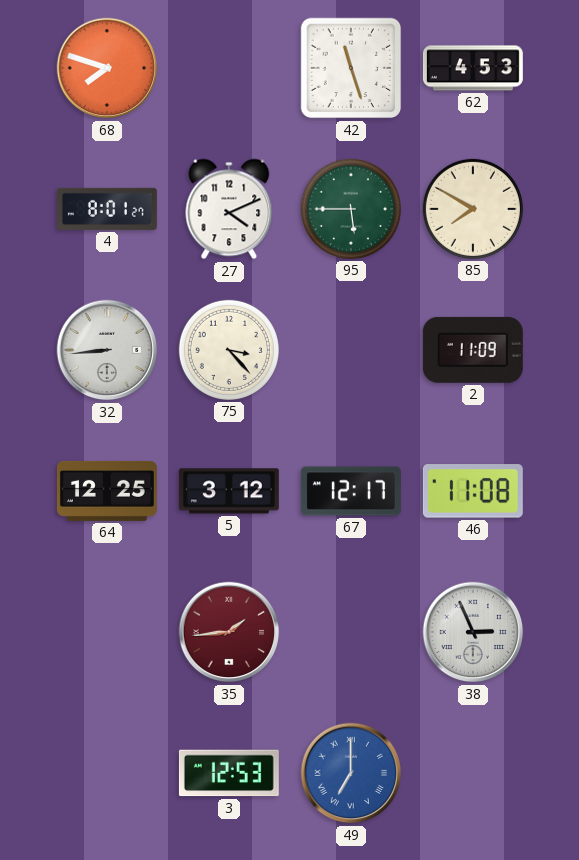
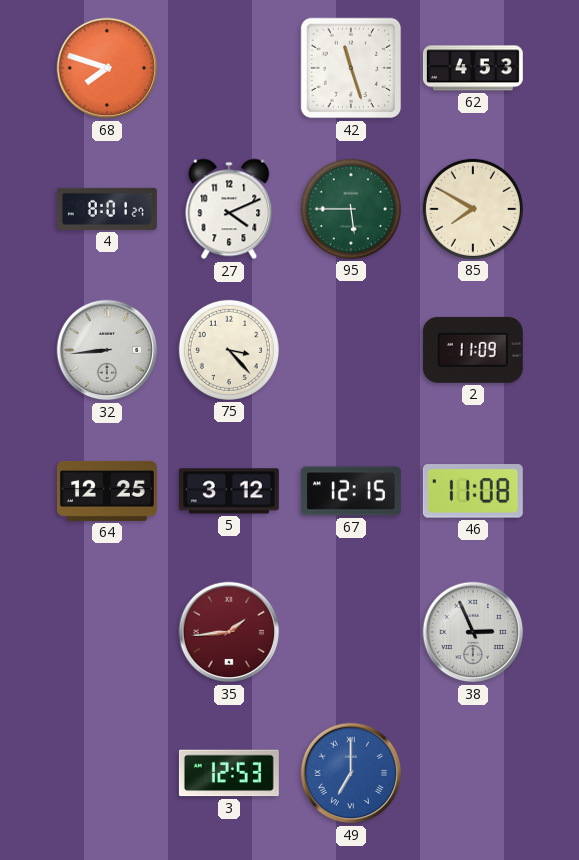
67: 12:17 -> 12:15
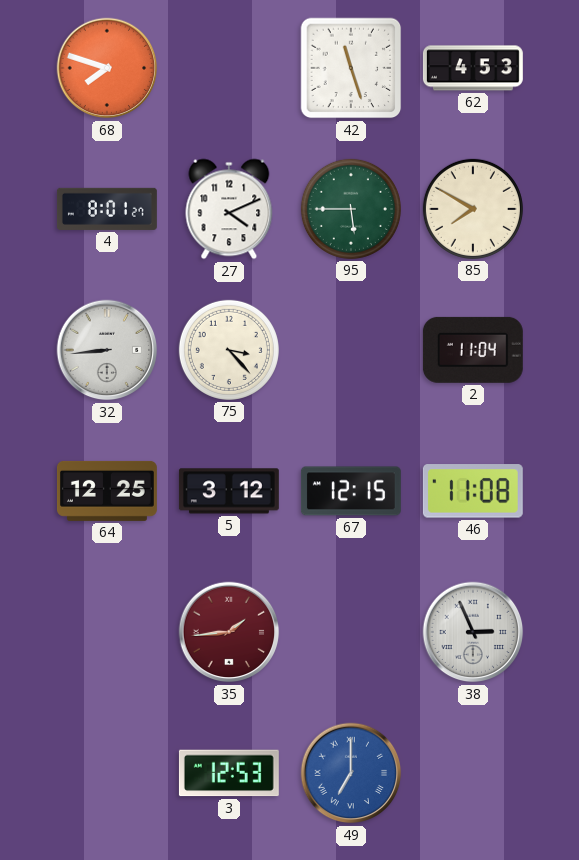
2: 11:09 -> 11:04
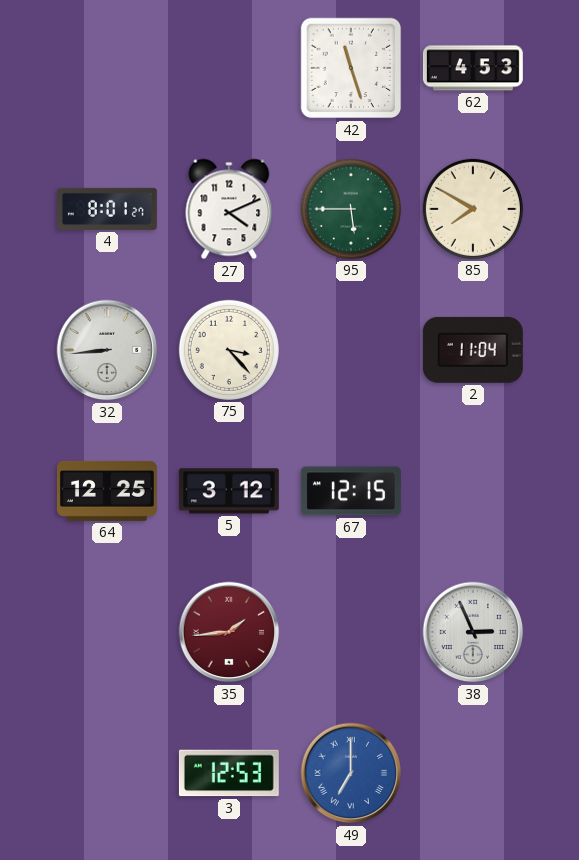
68: 7:48 -> none
46: 11:08 -> none
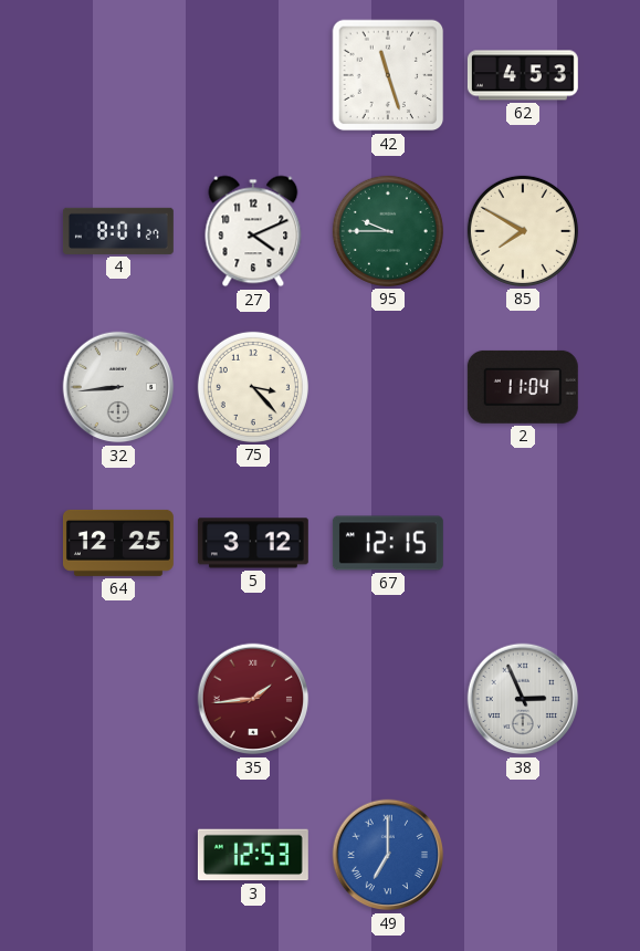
95: 5:45 -> 9:45
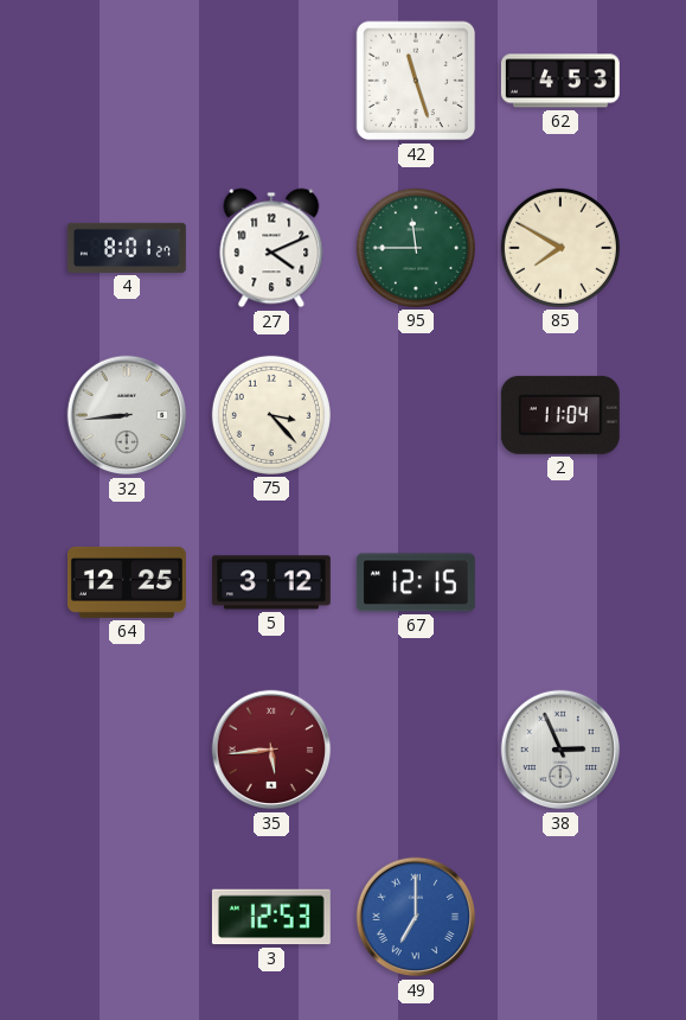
95: 9:45 -> 11:45
35: 1:44 -> 5:44
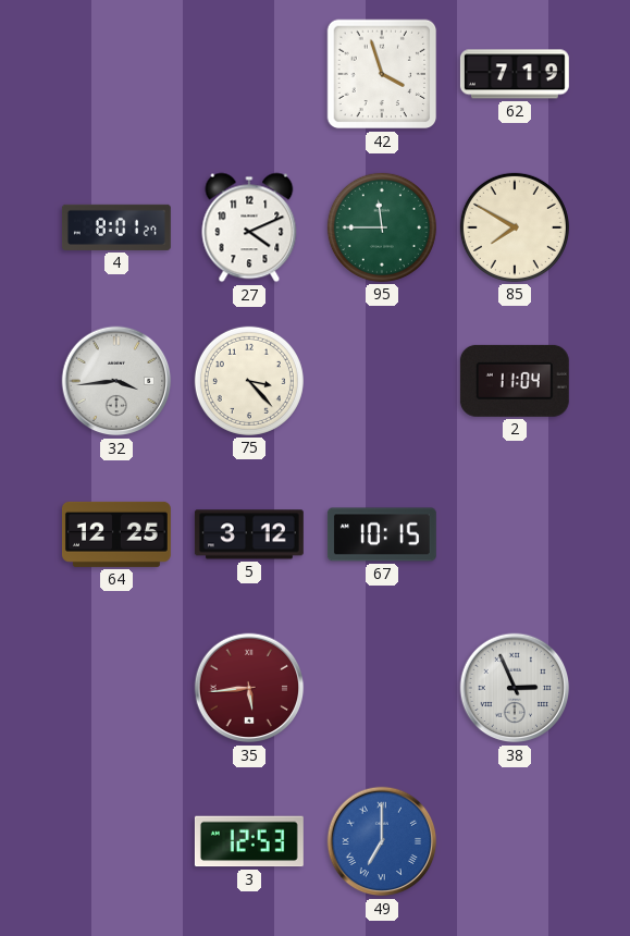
42: 11:27 -> 3:57
62: 4:53 -> 7:19
32: 8:44 -> 3:44
67: 12:15 -> 10:15
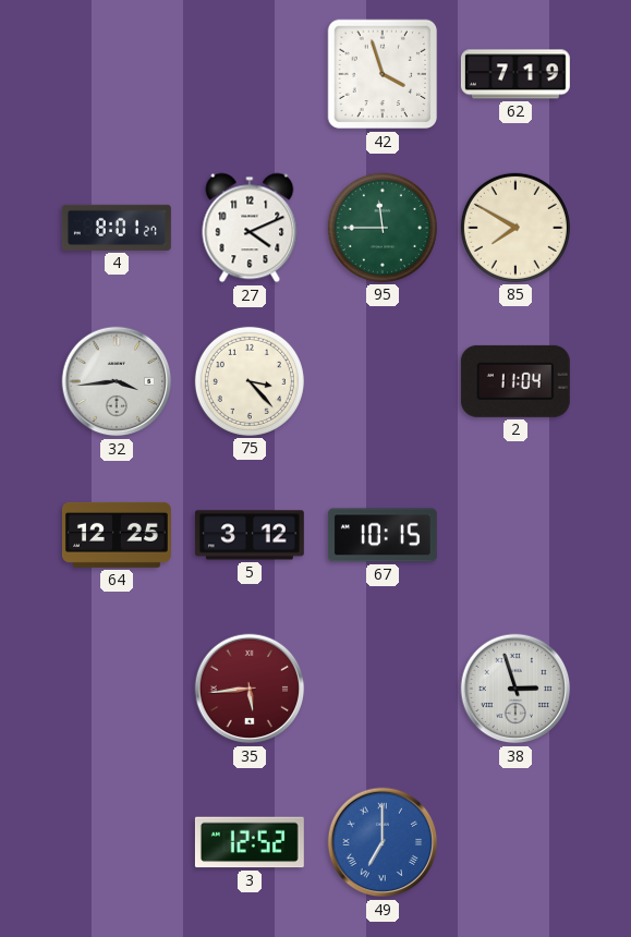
38: 2:56 -> 2:57
3: 12:53 -> 12:52
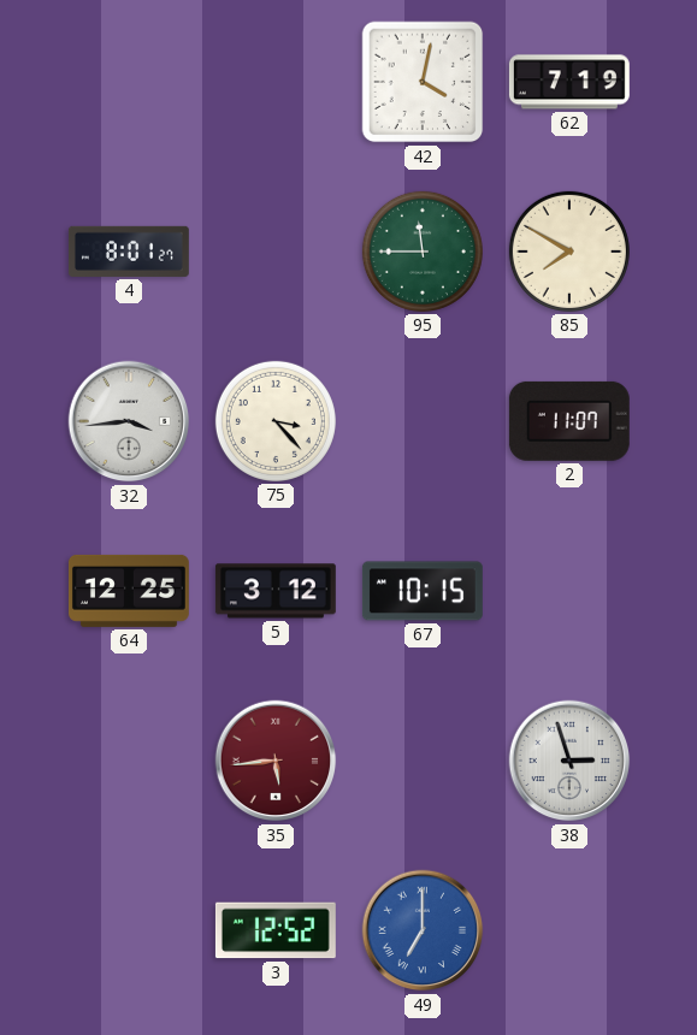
42: 3:57 -> 4:02
27: 4:11 -> none
2: 11:04 -> 11:07
